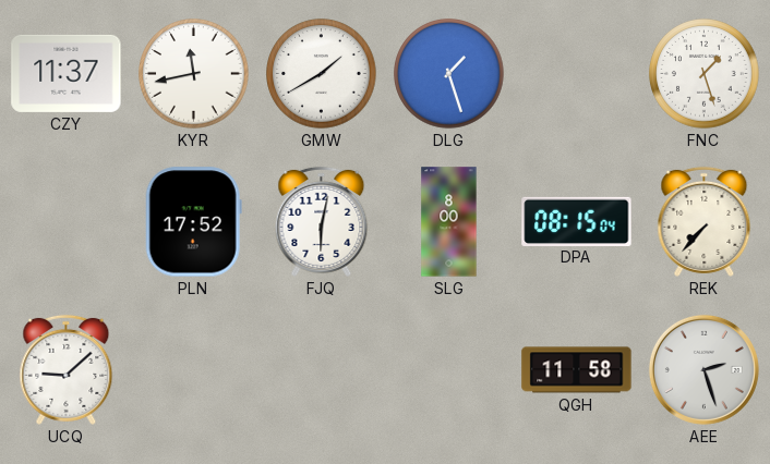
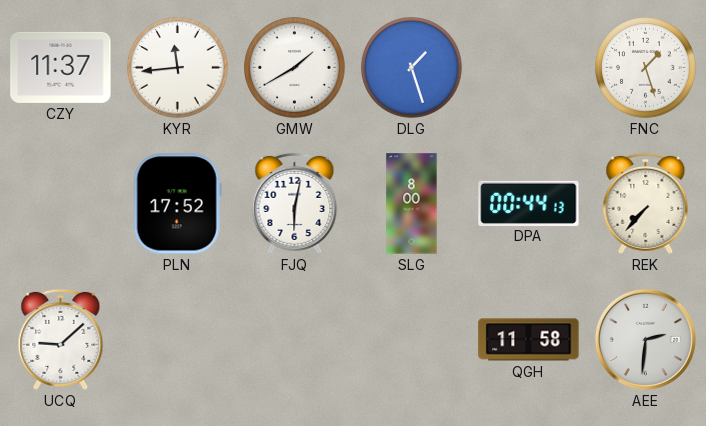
KYR: 11:43 -> 11:44
DPA: 08:15 -> 00:44
AEE: 2:27 -> 2:31
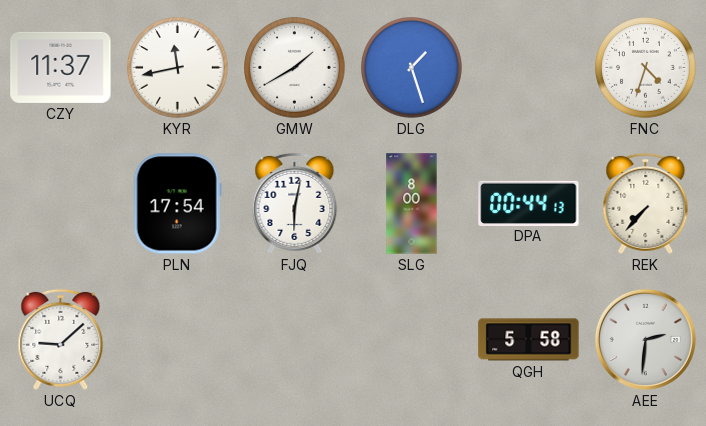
KYR: 11:44 -> 11:43
FNC: 1:27 -> 4:33
PLN: 17:52 -> 17:54
QGH: 11:58 -> 5:58
